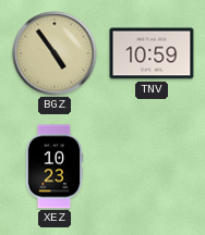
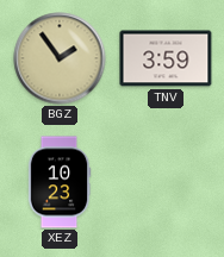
BGZ: 4:54 -> 1:54
TNV: 10:59 -> 3:59
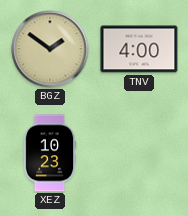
BGZ: 1:54 -> 1:51
TNV: 3:59 -> 4:00
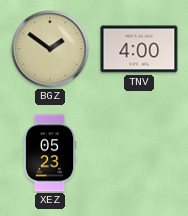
XEZ: 10:23 -> 05:23
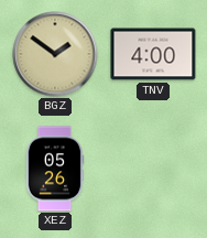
XEZ: 05:23 -> 05:26
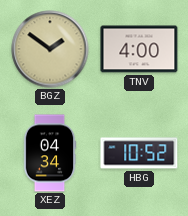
XEZ: 05:26 -> 04:34
HBG: none -> 10:52
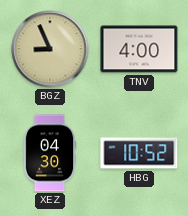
BGZ: 1:51 -> 8:56
XEZ: 04:34 -> 04:30
